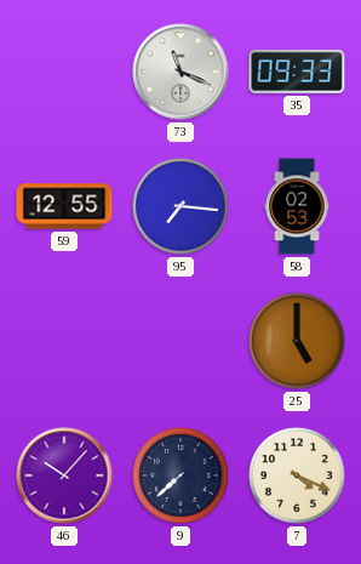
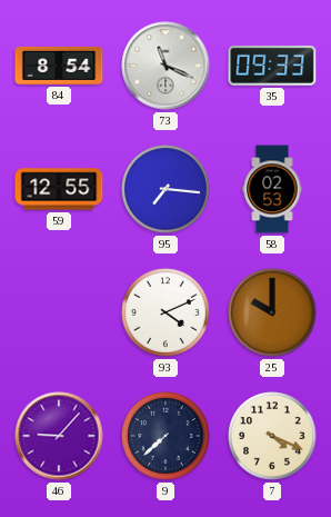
84: none -> 8:54
93: none -> 4:11
25: 5:00 -> 10:00
46: 10:07 -> 9:07
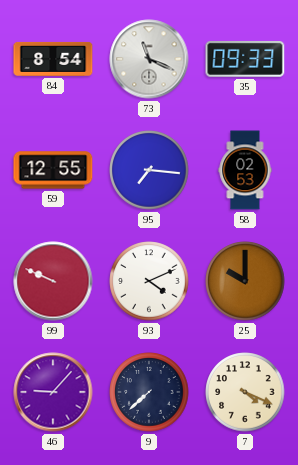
99: none -> 9:49
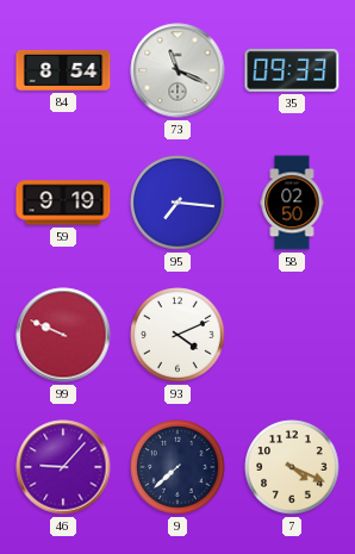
59: 12:55 -> 9:19
58: 02:53 -> 02:50
25: 10:00 -> none
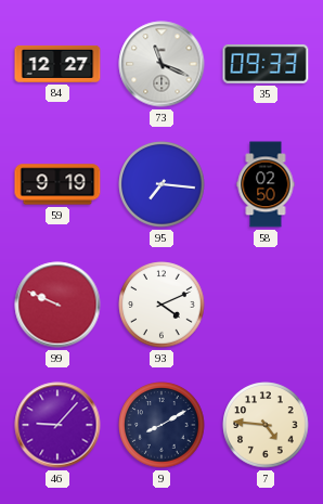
84: 8:54 -> 12:27
9: 7:38 -> 8:10
7: 4:19 -> 4:46
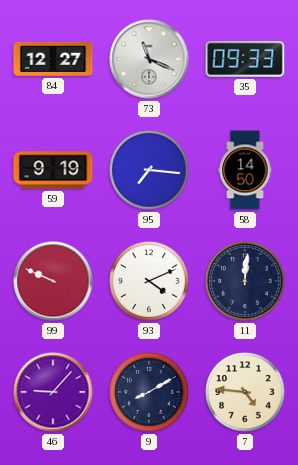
58: 02:50 -> 14:50
11: none -> 12:01
